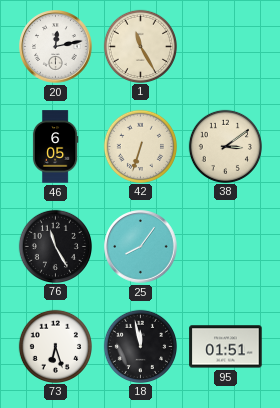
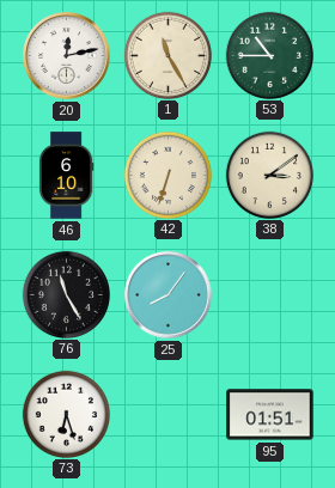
53: none -> 10:45
46: 6:05 -> 6:10
18: 11:58 -> none
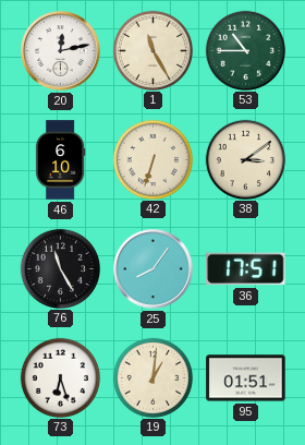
36: none -> 17:51
19: none -> 1:01
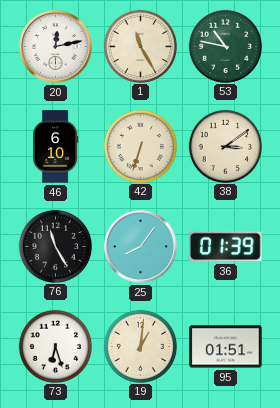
53: 10:45 -> 10:47
36: 17:51 -> 01:39
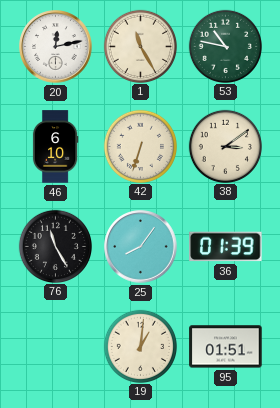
73: 6:27 -> none
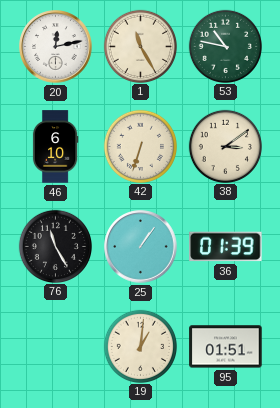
25: 8:06 -> 1:06
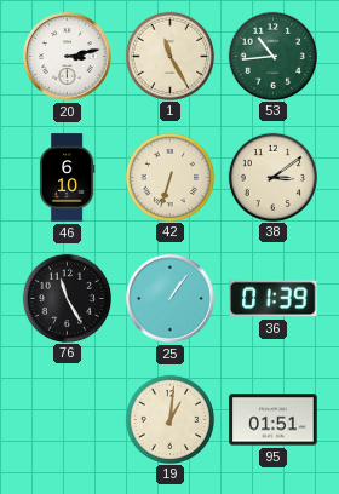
20: 12:13 -> 3:13
53: 10:47 -> 10:44
